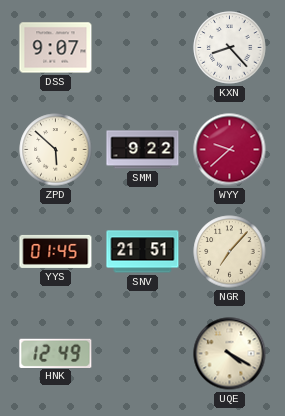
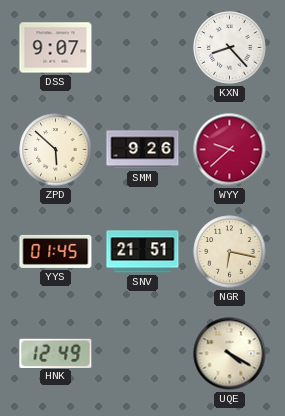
SMM: 9:22 -> 9:26
NGR: 7:07 -> 6:17
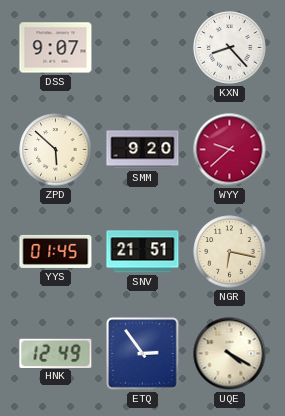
SMM: 9:26 -> 9:20
ETQ: none -> 2:54
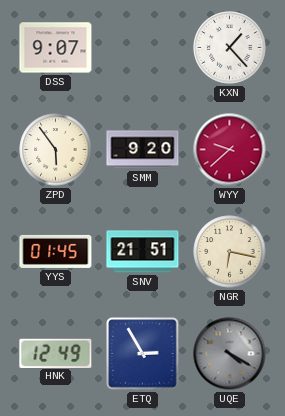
KXN: 8:23 -> 1:23
ZPD: 5:52 -> 5:54
ETQ: 2:54 -> 2:55
UQE dial: cream -> grey
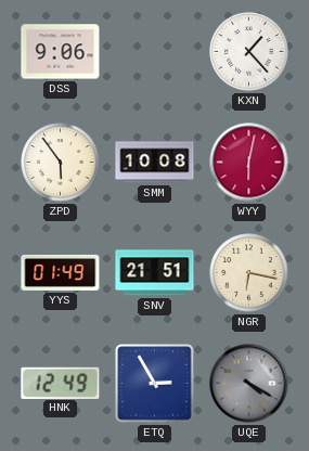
DSS: 9:07 -> 9:06
SMM: 9:20 -> 10:08
WYY: 9:38 -> 6:02
YYS: 01:45 -> 01:49
